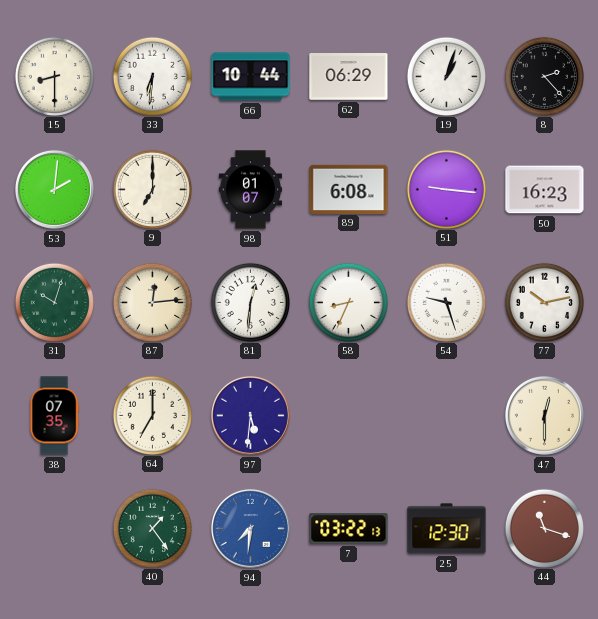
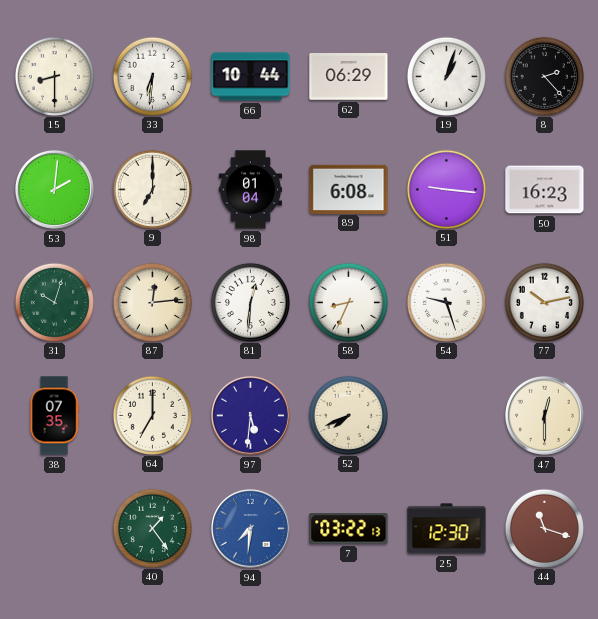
98: 01:07 -> 01:04
52: none -> 7:41
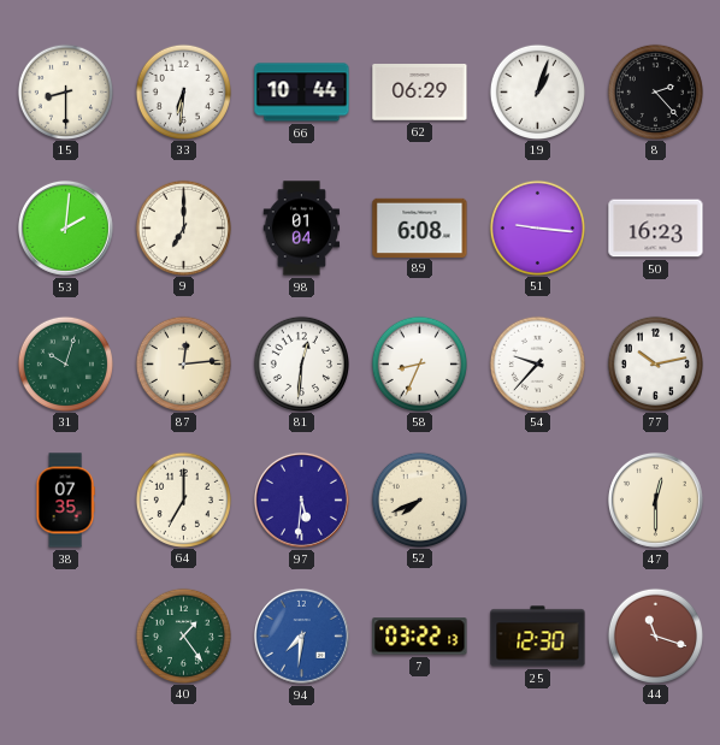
54: 9:27 -> 9:37
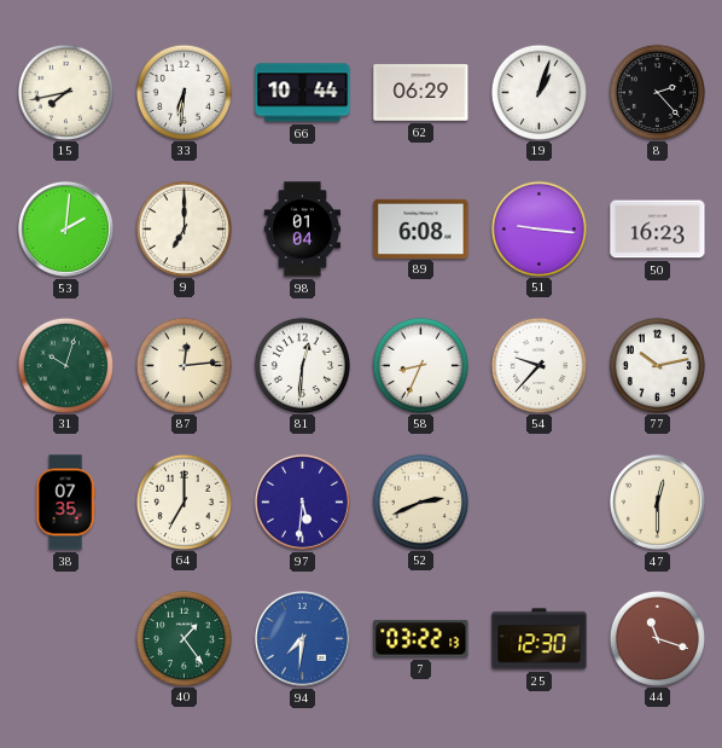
15: 8:30 -> 7:43
52: 7:41 -> 2:41
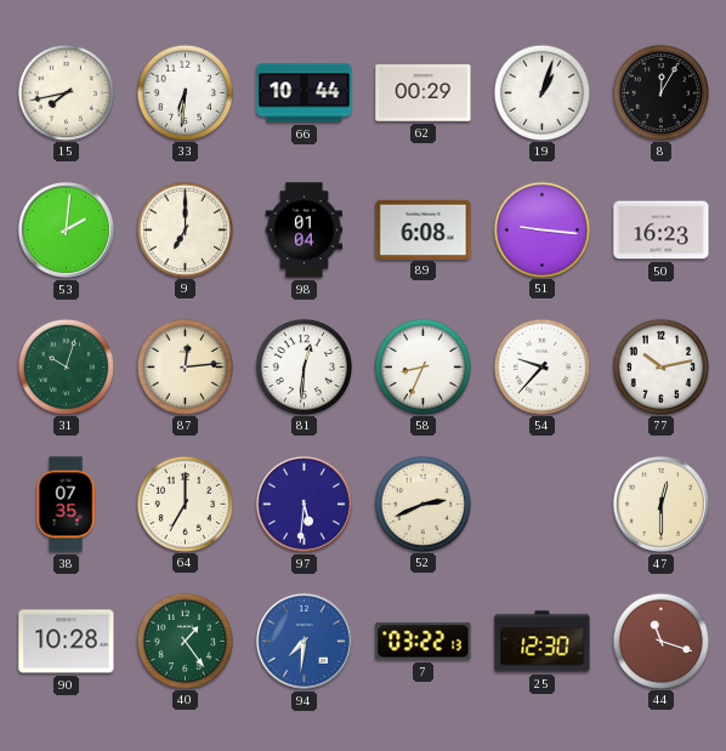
62: 06:29 -> 00:29
8: 2:23 -> 12:05
90: none -> 10:28
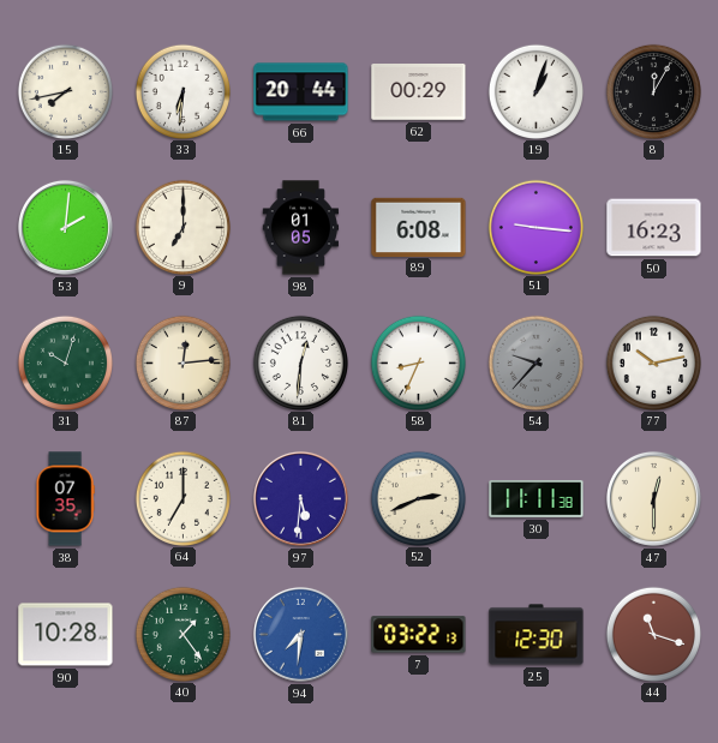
66: 10:44 -> 20:44
98: 01:04 -> 01:05
54 dial: white -> grey
30: none -> 11:11
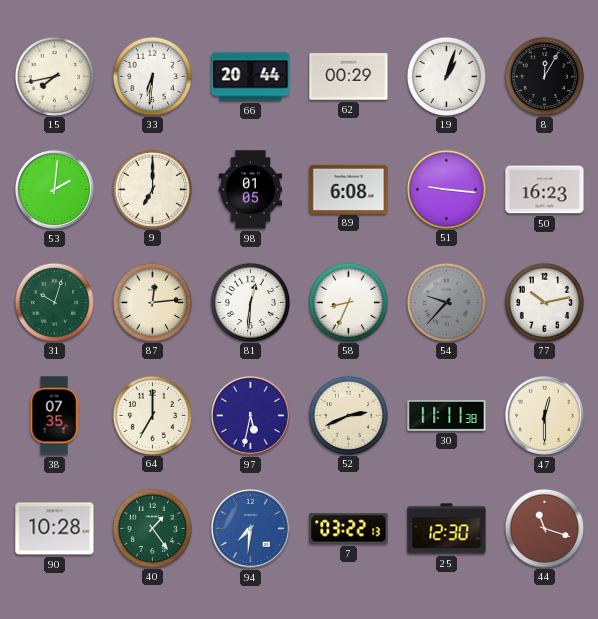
97: 5:31 -> 5:32
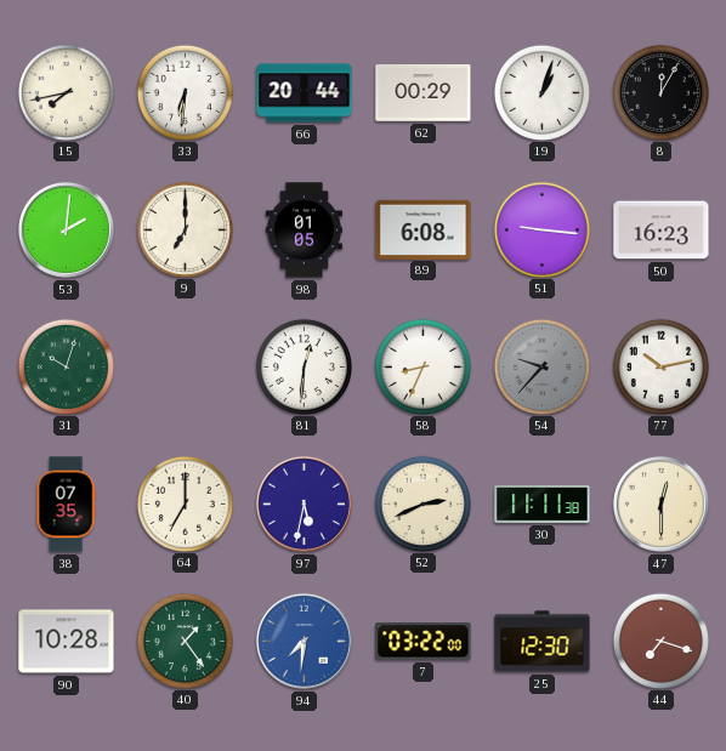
87: 12:14 -> none
7: 03:22:13 -> 03:22:00
44: 11:18 -> 7:18
